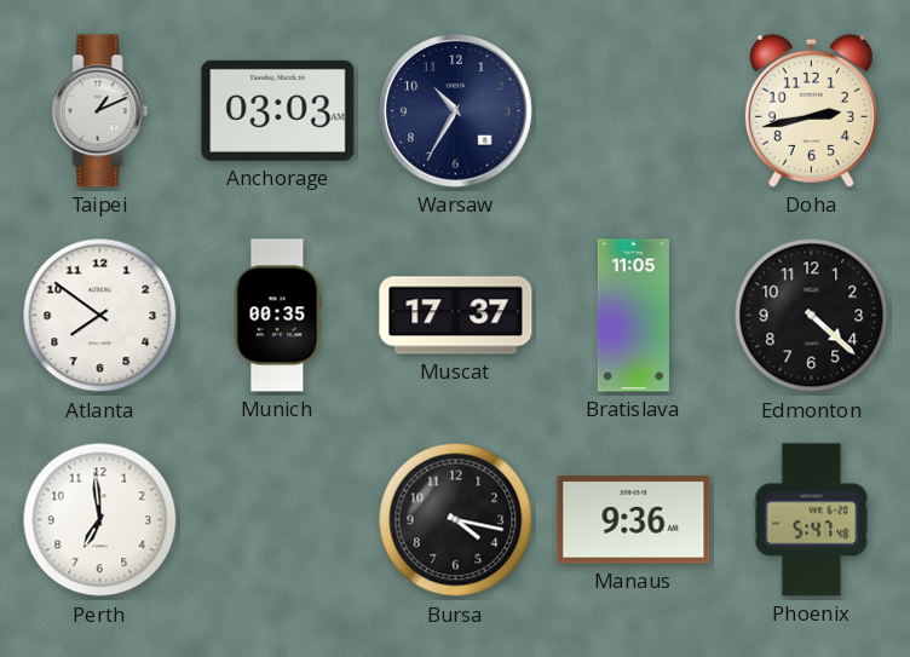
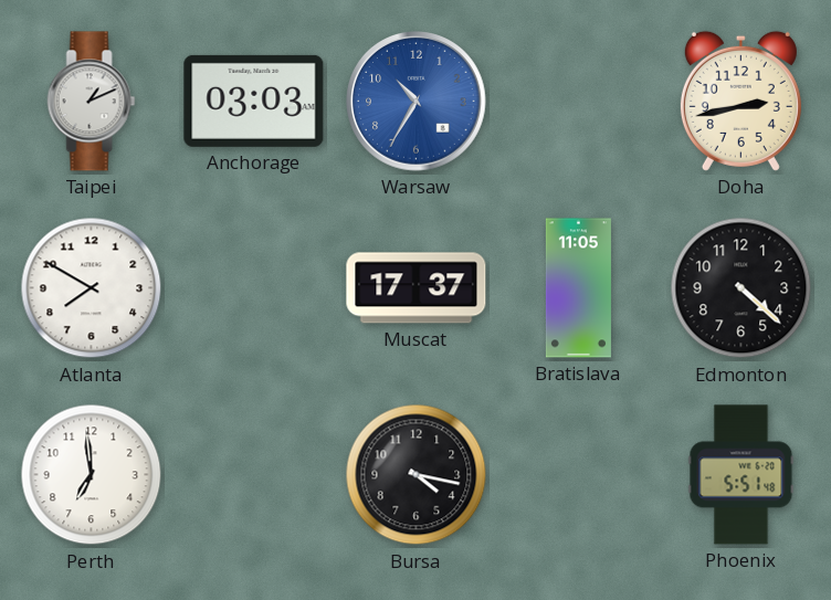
Warsaw dial: navy -> blue
Atlanta: 7:51 -> 7:50
Munich: 00:35 -> none
Manaus: 9:36 -> none
Phoenix: 5:47 -> 5:51
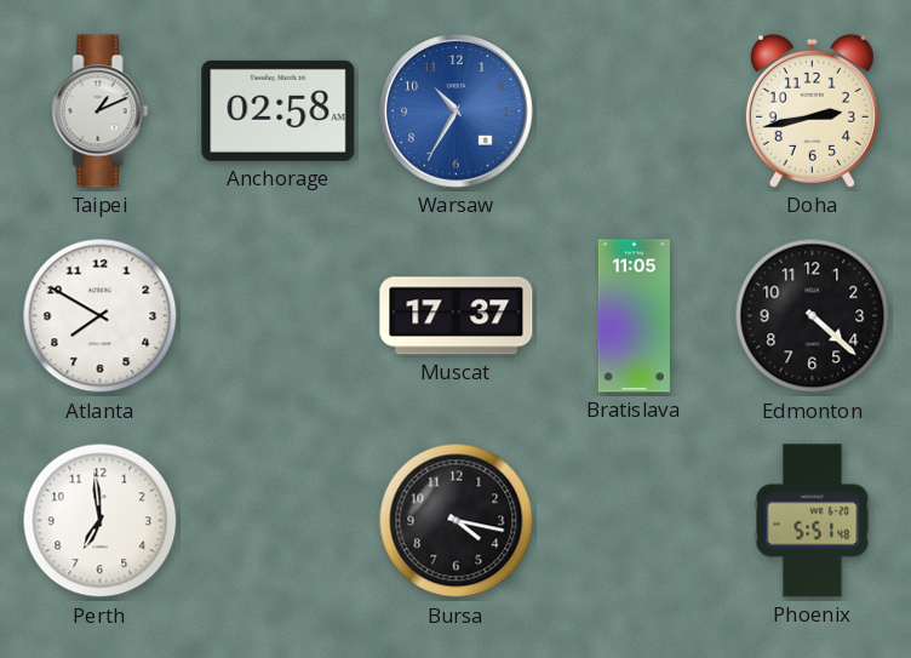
Anchorage: 03:03 -> 02:58
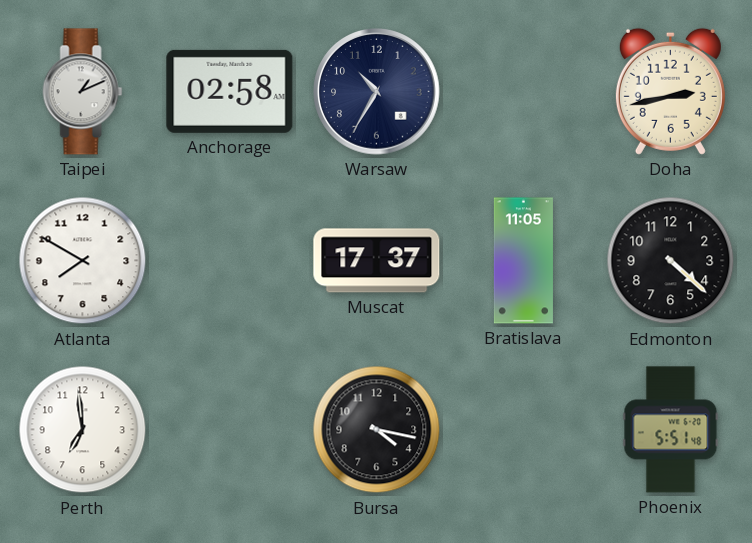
Warsaw dial: blue -> navy
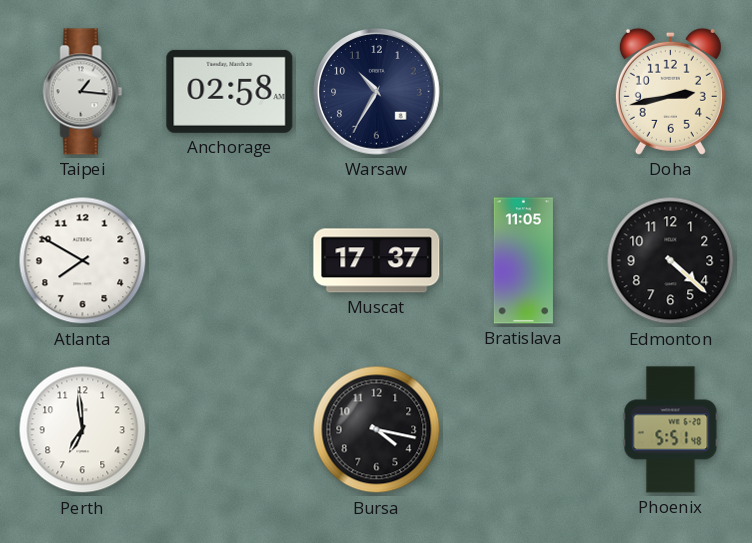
Taipei: 1:11 -> 1:16
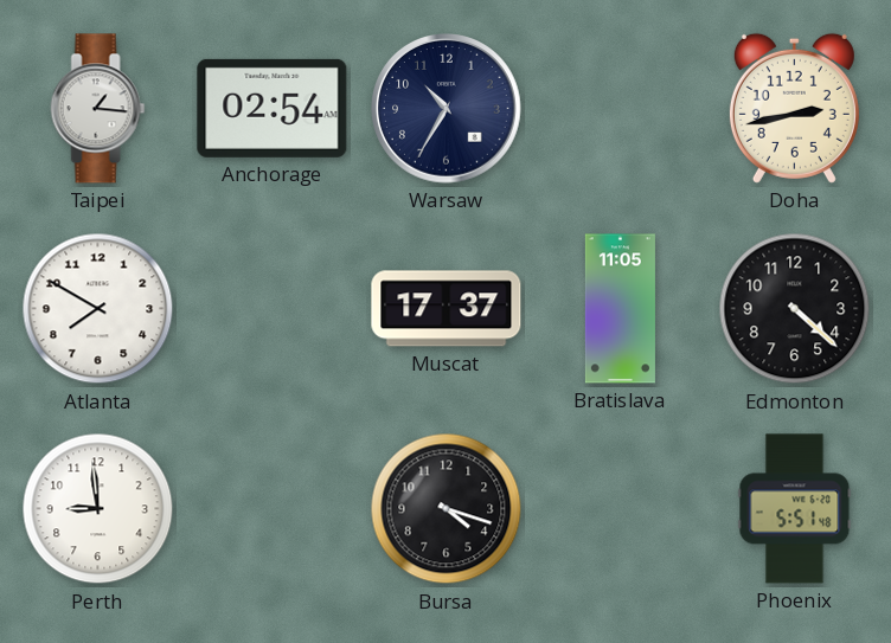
Anchorage: 02:58 -> 02:54
Perth: 6:59 -> 8:59
Bursa: 4:17 -> 4:18
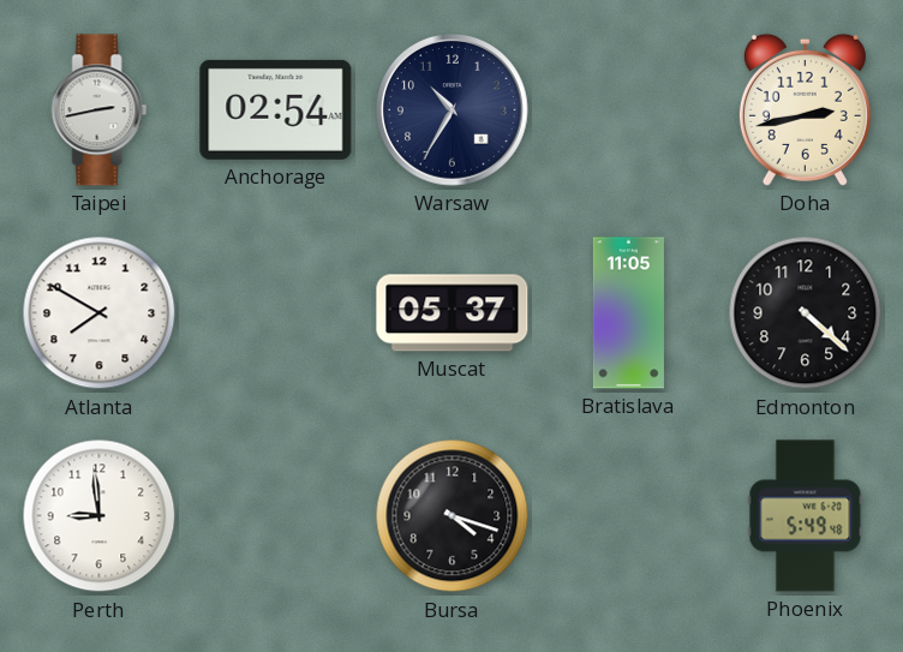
Taipei: 1:16 -> 2:43
Muscat: 17:37 -> 05:37
Phoenix: 5:51 -> 5:49
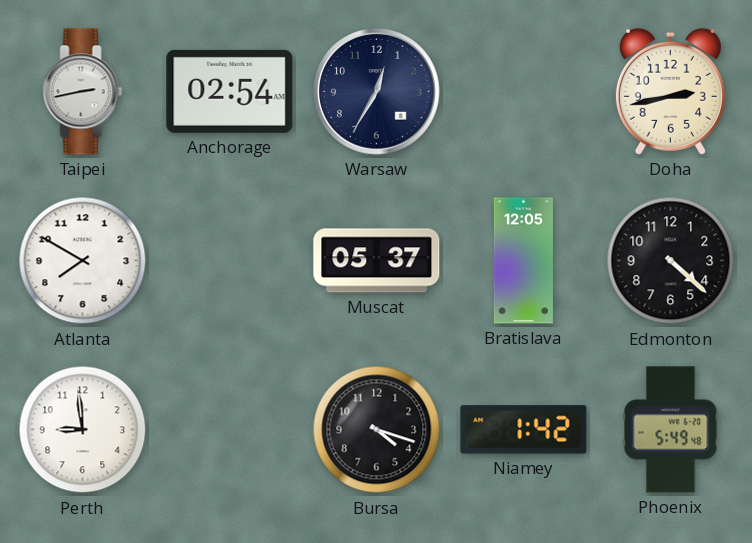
Warsaw: 10:35 -> 12:35
Bratislava: 11:05 -> 12:05
Niamey: none -> 1:42
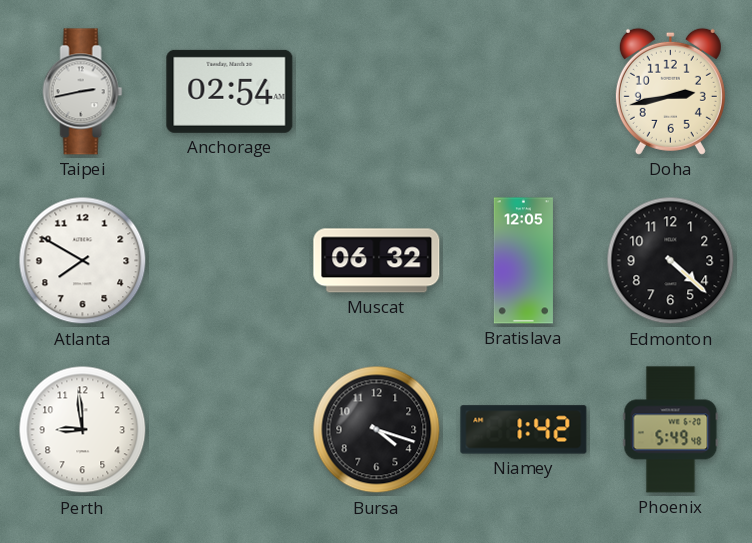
Warsaw: 12:35 -> none
Muscat: 05:37 -> 06:32
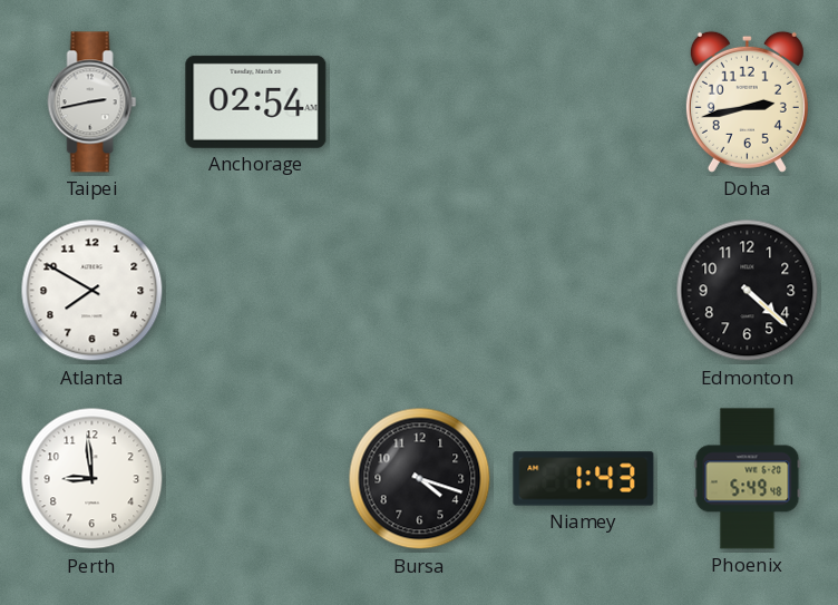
Muscat: 06:32 -> none
Bratislava: 12:05 -> none
Niamey: 1:42 -> 1:43
